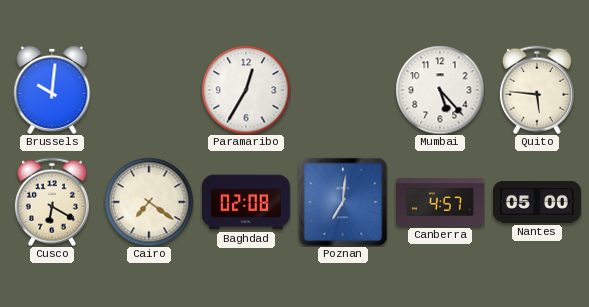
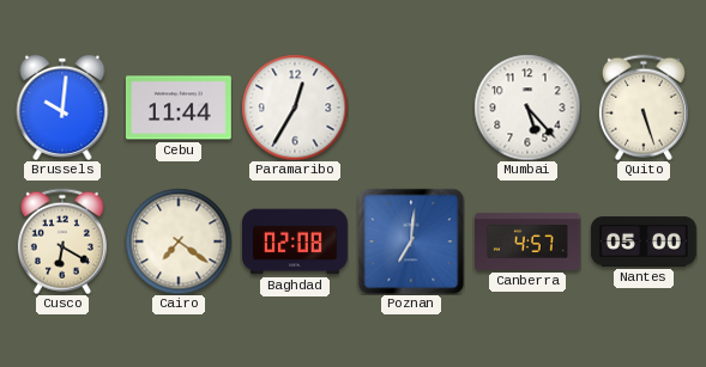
Cebu: none -> 11:44
Quito: 5:46 -> 5:27
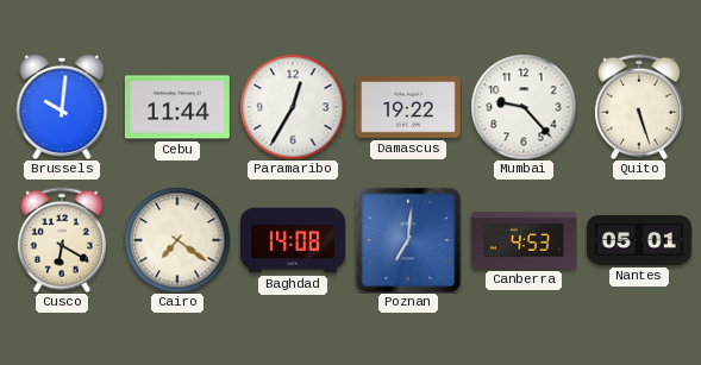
Damascus: none -> 19:22
Mumbai: 5:23 -> 9:23
Baghdad: 02:08 -> 14:08
Canberra: 4:57 -> 4:53
Nantes: 05:00 -> 05:01
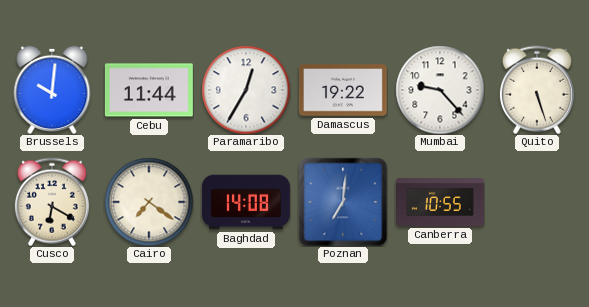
Canberra: 4:53 -> 10:55
Nantes: 05:01 -> none
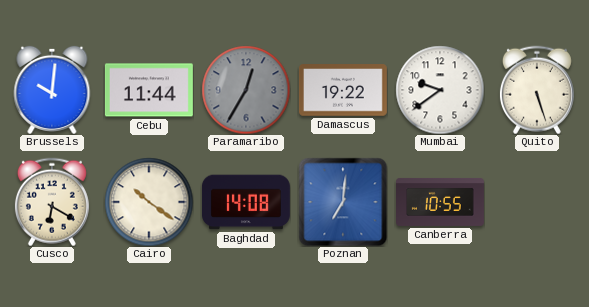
Paramaribo dial: white -> grey
Mumbai: 9:23 -> 9:39
Cairo: 7:21 -> 10:21
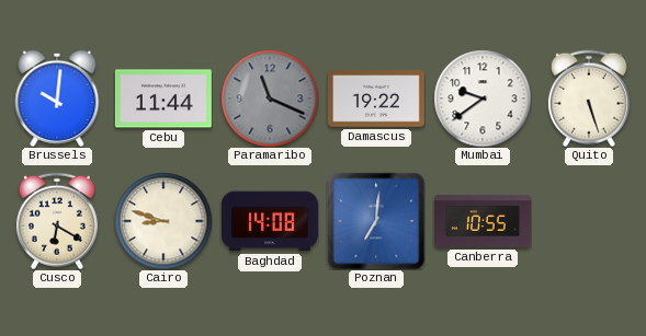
Paramaribo: 12:35 -> 11:19
Cairo: 10:21 -> 8:48
